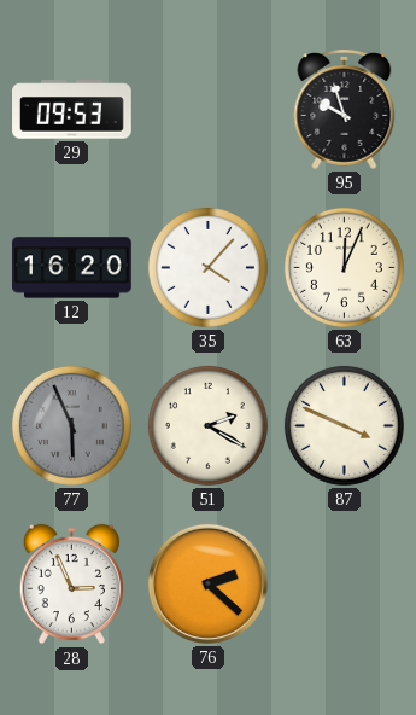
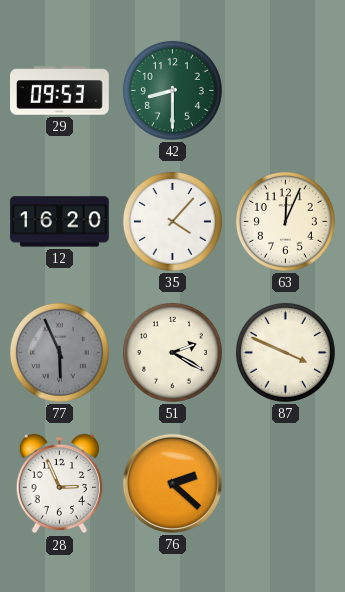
42: none -> 8:30
95: 9:57 -> none
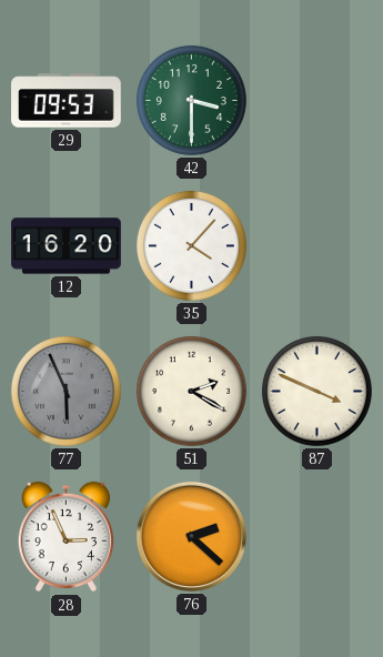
42: 8:30 -> 3:30
63: 12:04 -> none
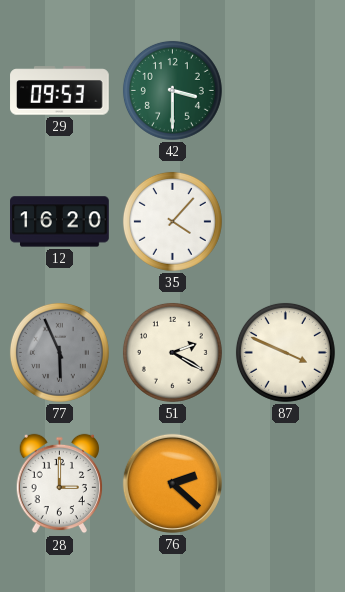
28: 2:56 -> 3:00
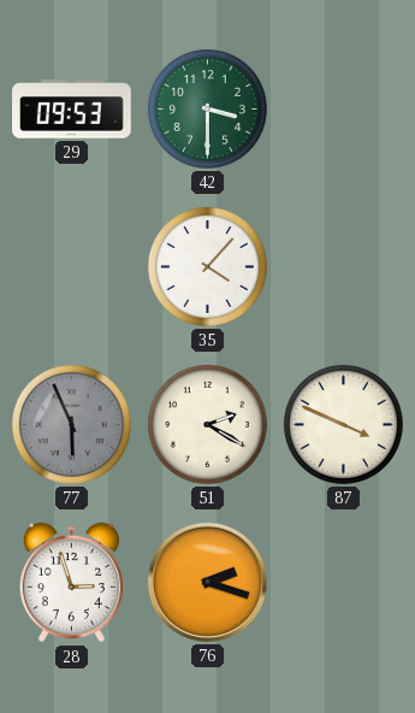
12: 16:20 -> none
28: 3:00 -> 2:57
76: 2:22 -> 2:18
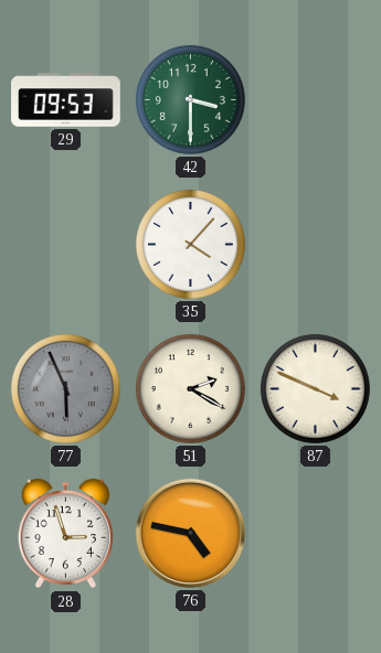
76: 2:18 -> 4:47
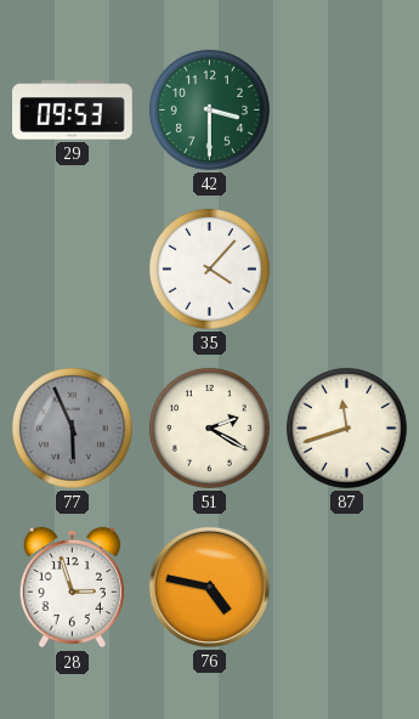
87: 3:49 -> 11:42
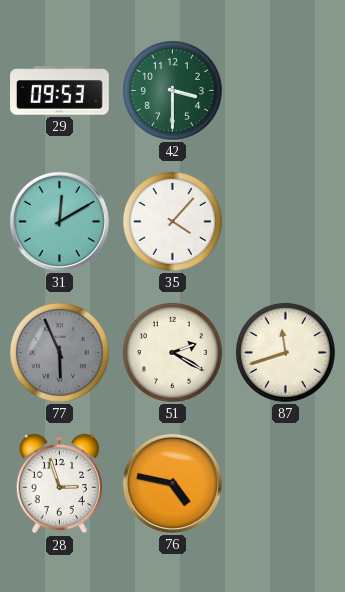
31: none -> 12:10
